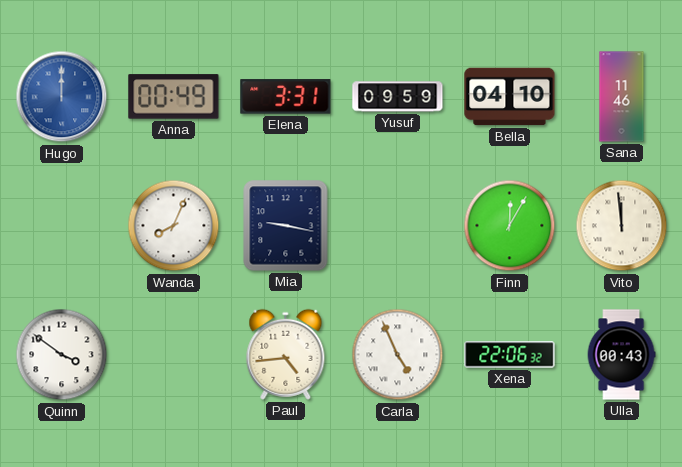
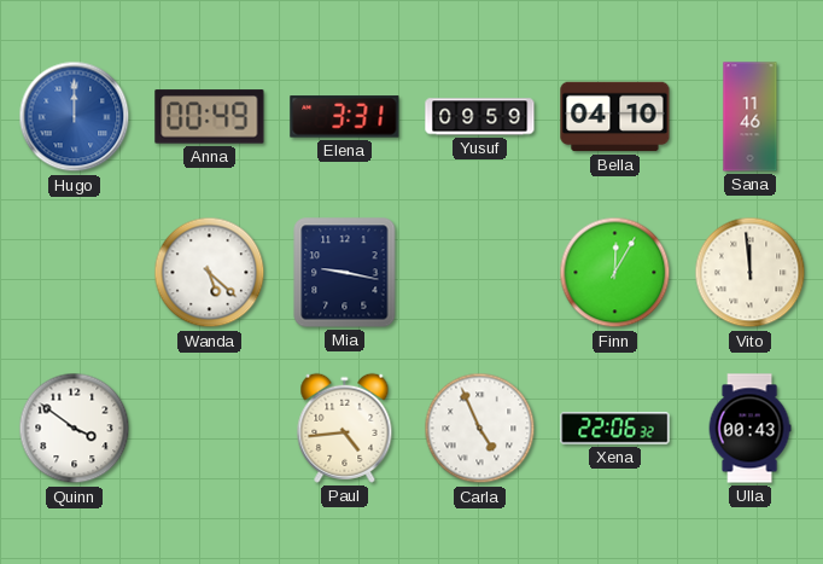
Wanda: 8:04 -> 5:22
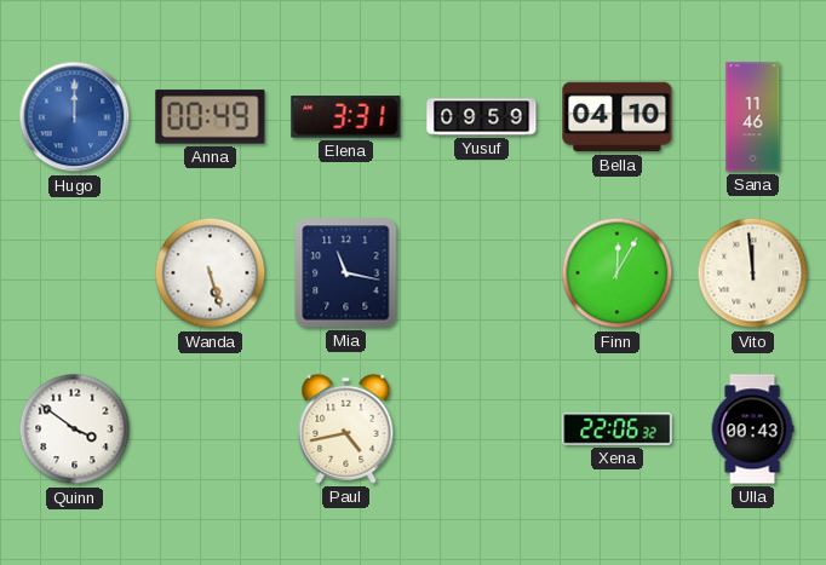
Wanda: 5:22 -> 5:27
Mia: 9:17 -> 11:17
Paul: 4:44 -> 4:43
Carla: 4:56 -> none
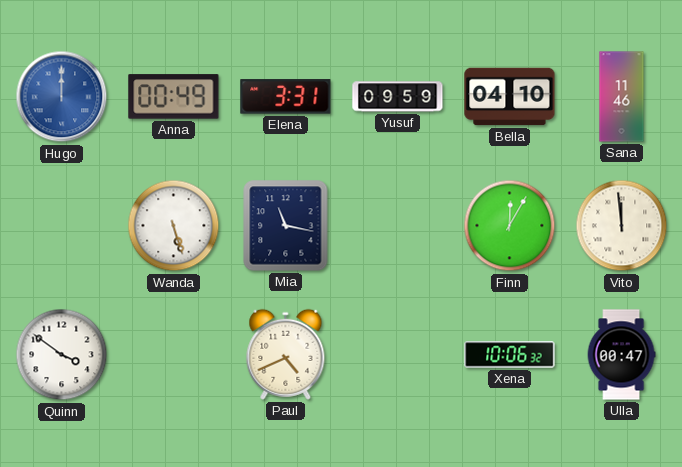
Paul: 4:43 -> 4:41
Xena: 22:06 -> 10:06
Ulla: 00:43 -> 00:47
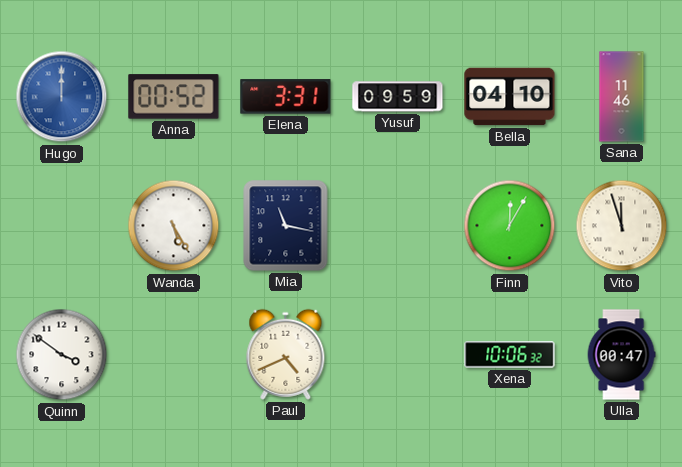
Anna: 00:49 -> 00:52
Wanda: 5:27 -> 5:25
Vito: 11:59 -> 11:57
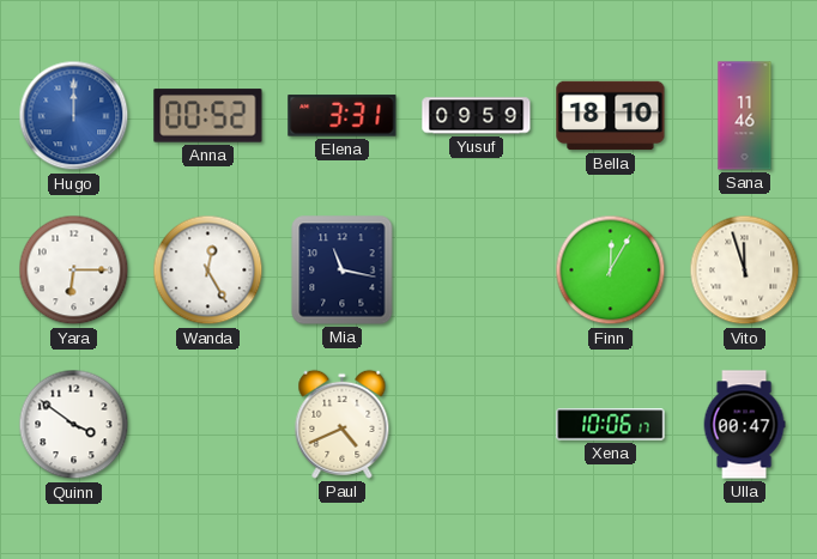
Bella: 04:10 -> 18:10
Yara: none -> 6:15
Wanda: 5:25 -> 12:25
Xena: 10:06:32 -> 10:06:17
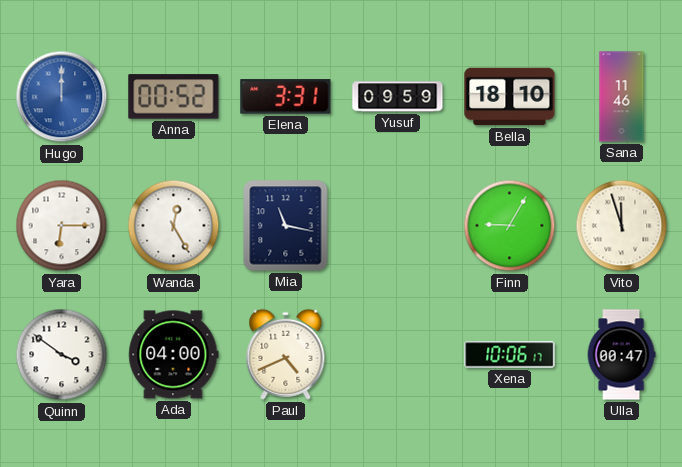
Finn: 12:05 -> 9:05
Ada: none -> 04:00
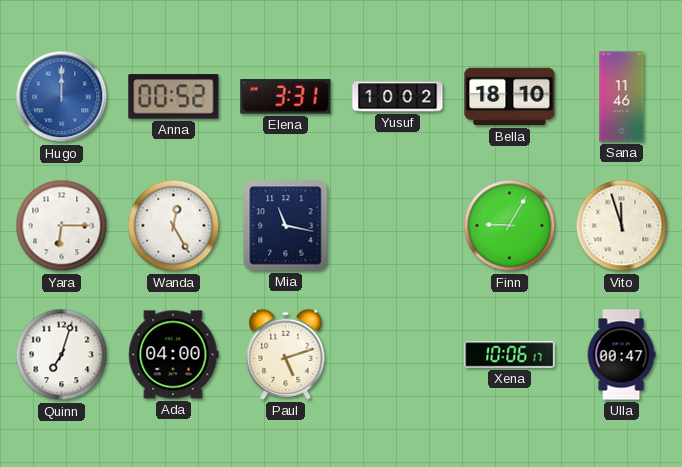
Yusuf: 09:59 -> 10:02
Quinn: 3:51 -> 7:03
Paul: 4:41 -> 5:12
